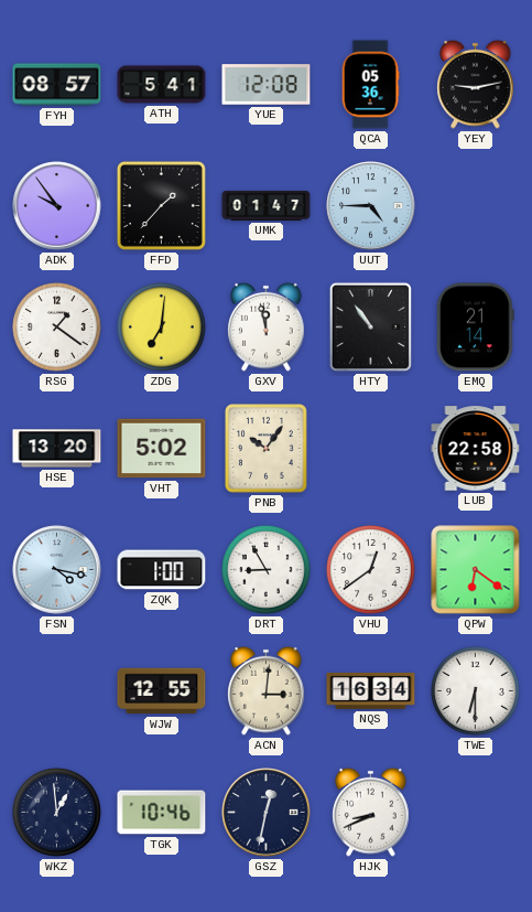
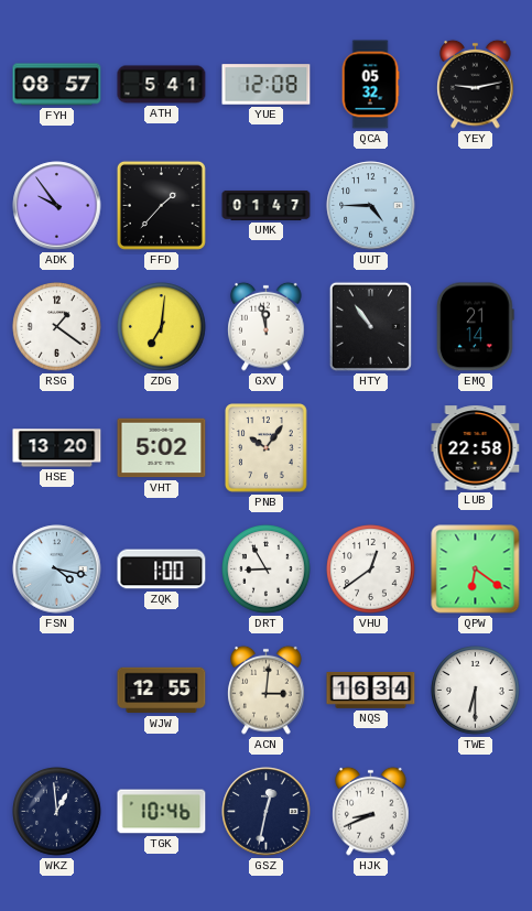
QCA: 05:36 -> 05:32
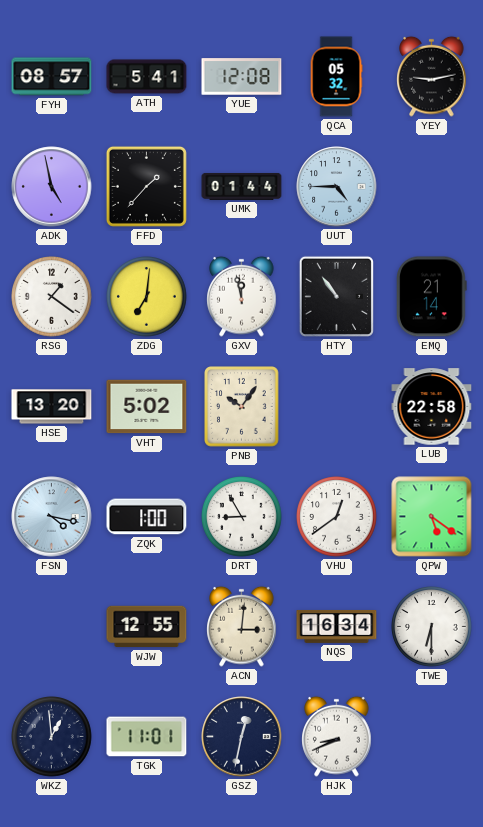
ADK: 9:54 -> 4:58
UMK: 01:47 -> 01:44
QPW: 6:21 -> 5:21
TGK: 10:46 -> 11:01
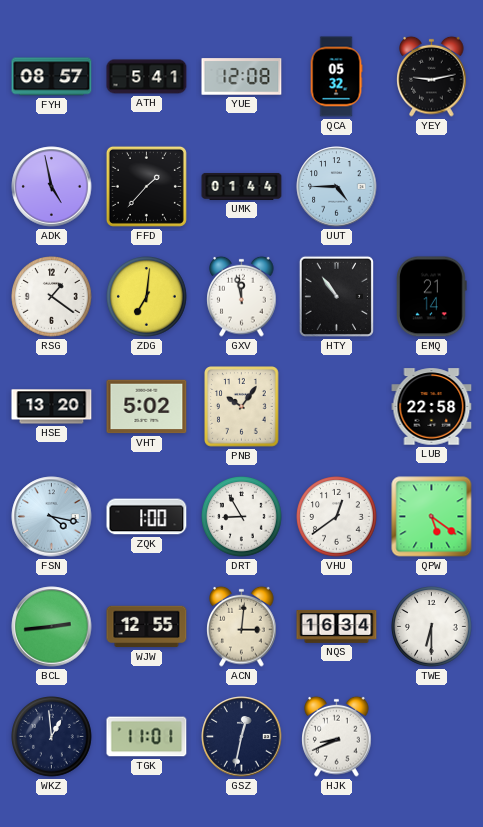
BCL: none -> 2:44
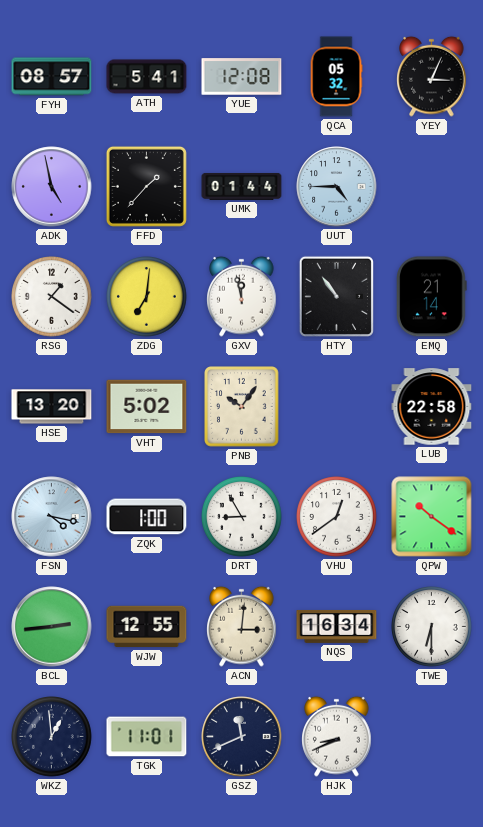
YEY: 9:13 -> 3:04
QPW: 5:21 -> 10:21
GSZ: 12:32 -> 11:41
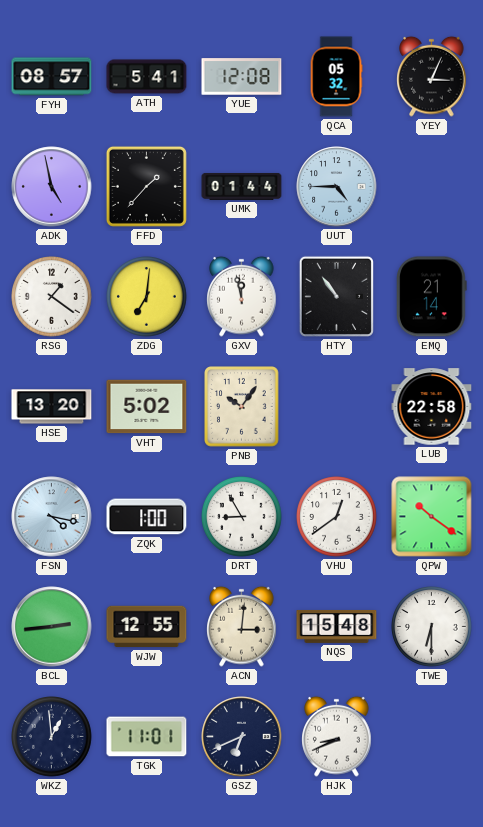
NQS: 16:34 -> 15:48
GSZ: 11:41 -> 6:41
